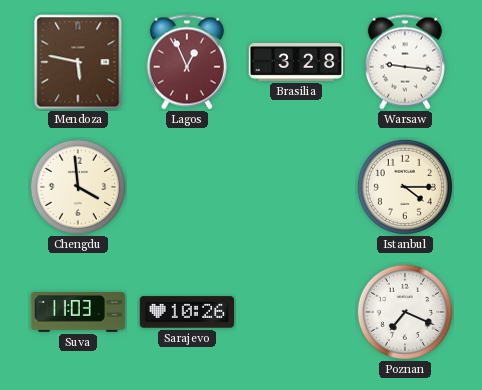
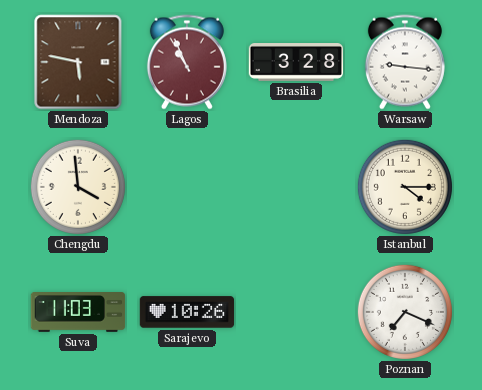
Lagos: 12:56 -> 10:56
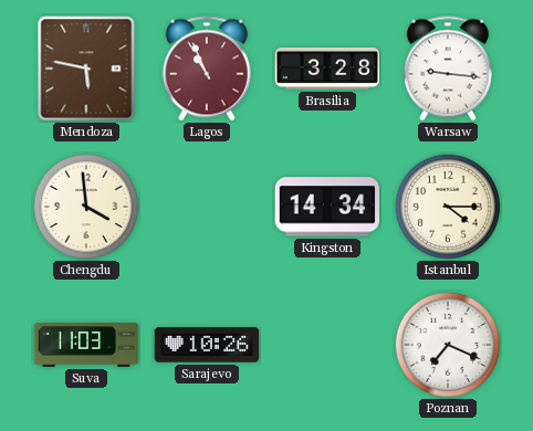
Kingston: none -> 14:34
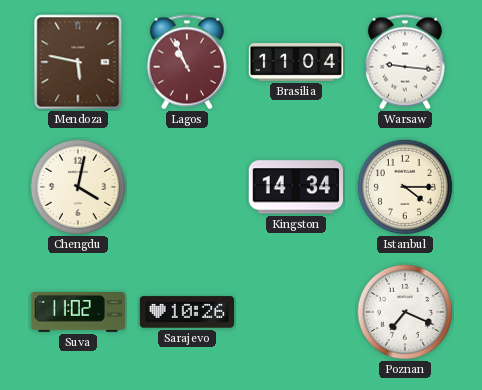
Brasilia: 3:28 -> 11:04
Chengdu: 3:59 -> 4:02
Suva: 11:03 -> 11:02
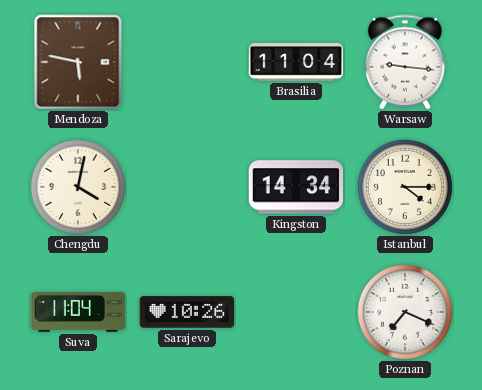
Lagos: 10:56 -> none
Suva: 11:02 -> 11:04
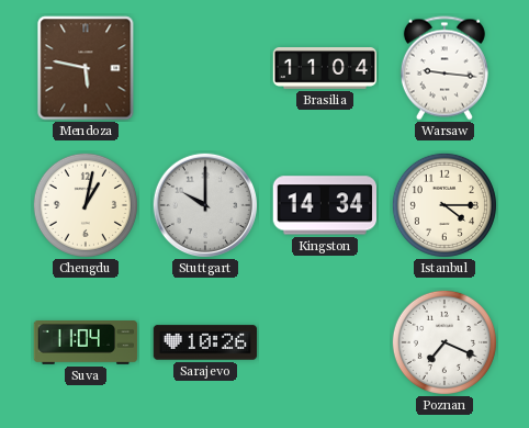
Chengdu: 4:02 -> 1:02
Stuttgart: none -> 10:00
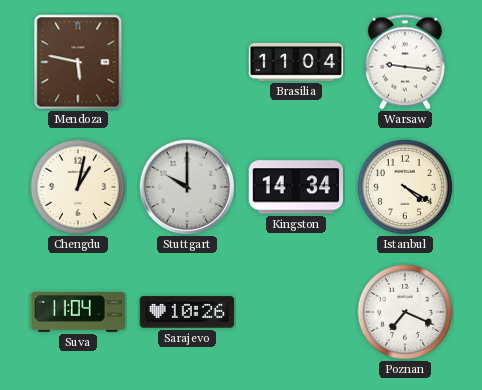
Istanbul: 4:15 -> 4:20
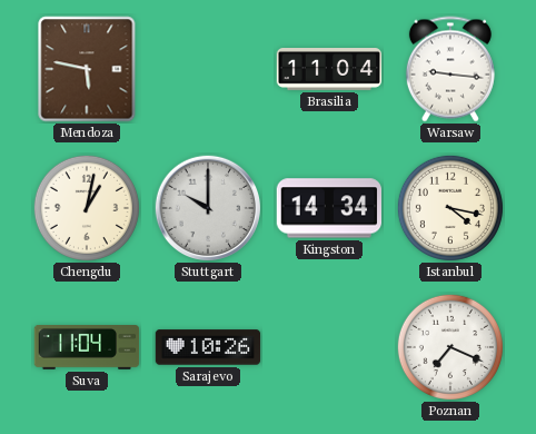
Istanbul: 4:20 -> 4:17
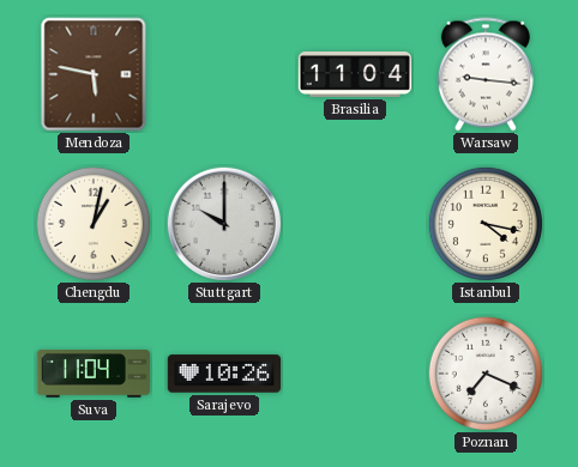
Kingston: 14:34 -> none
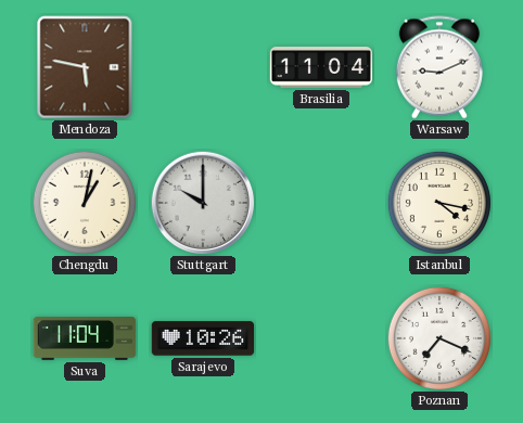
Warsaw: 9:16 -> 9:11
